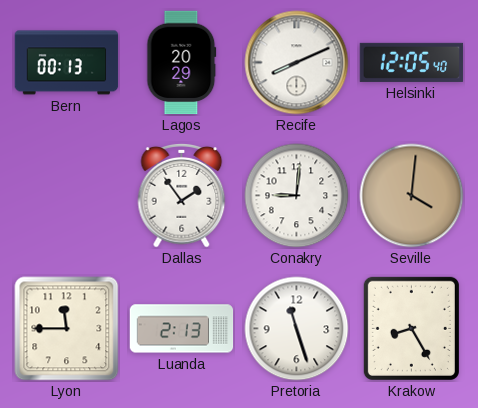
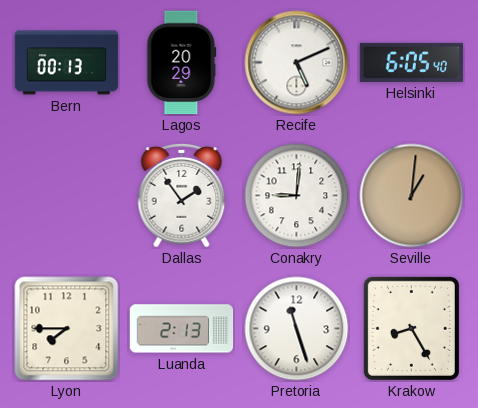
Recife: 8:11 -> 5:11
Helsinki: 12:05 -> 6:05
Seville: 4:01 -> 1:01
Lyon: 11:45 -> 7:45
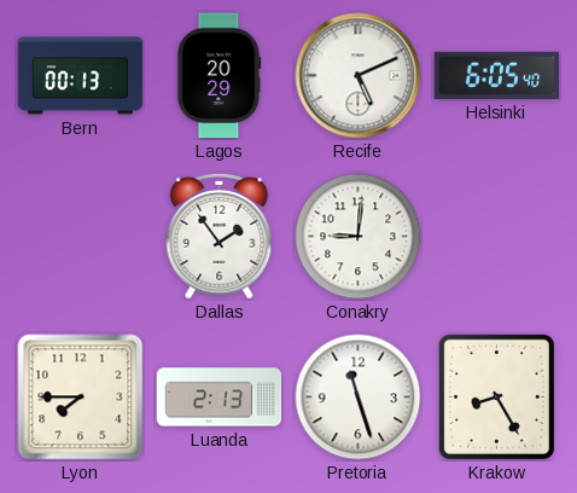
Seville: 1:01 -> none
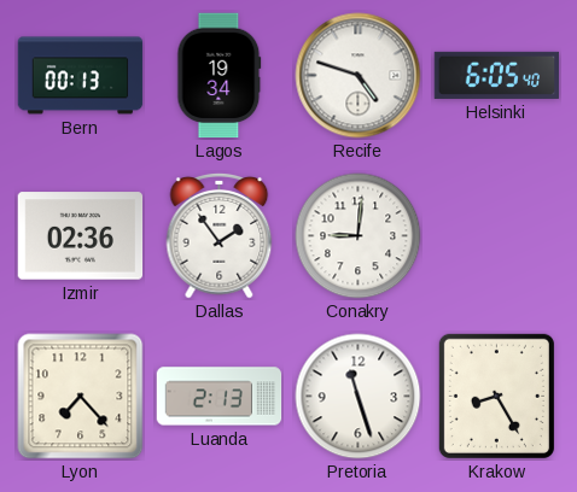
Lagos: 20:29 -> 19:34
Recife: 5:11 -> 4:48
Izmir: none -> 02:36
Lyon: 7:45 -> 7:23
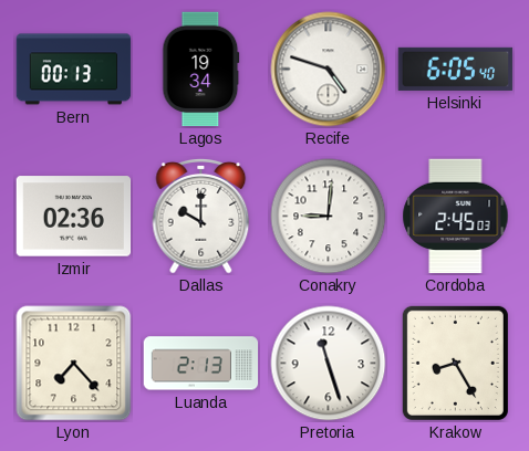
Dallas: 1:54 -> 10:00
Cordoba: none -> 2:45
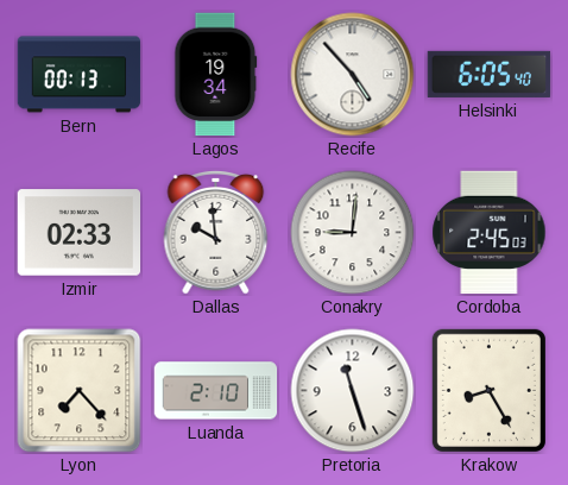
Recife: 4:48 -> 4:53
Izmir: 02:36 -> 02:33
Dallas: 10:00 -> 9:59
Luanda: 2:13 -> 2:10
